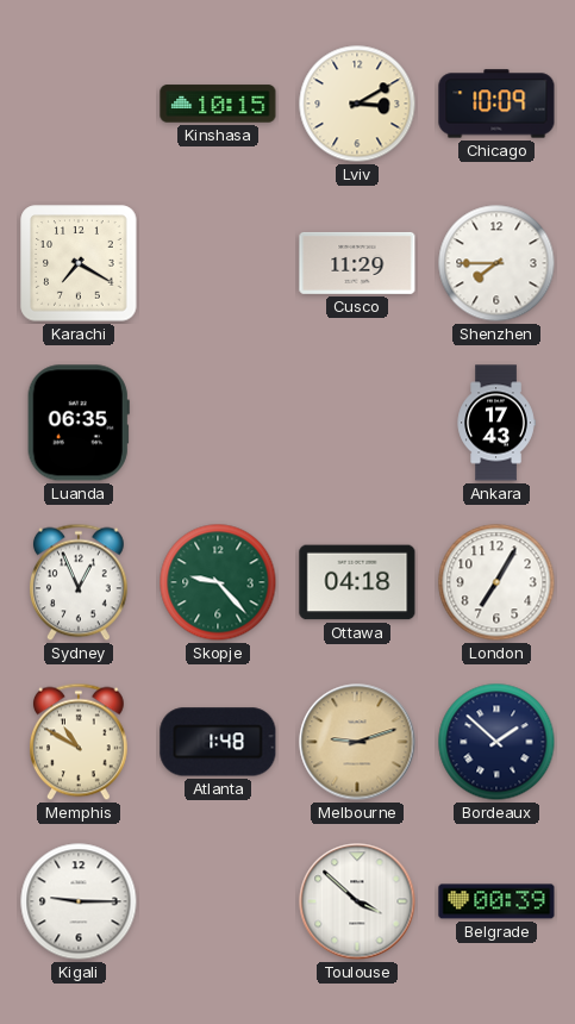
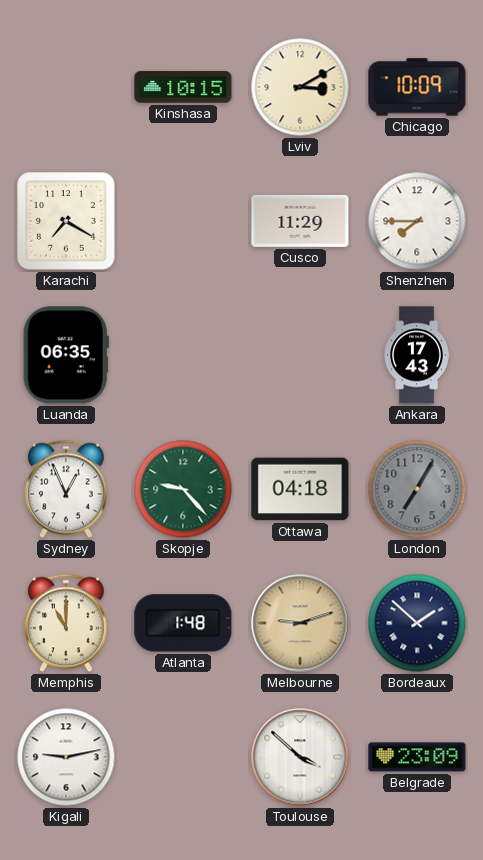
London dial: white -> grey
Memphis: 10:50 -> 11:00
Kigali: 9:15 -> 9:13
Belgrade: 00:39 -> 23:09
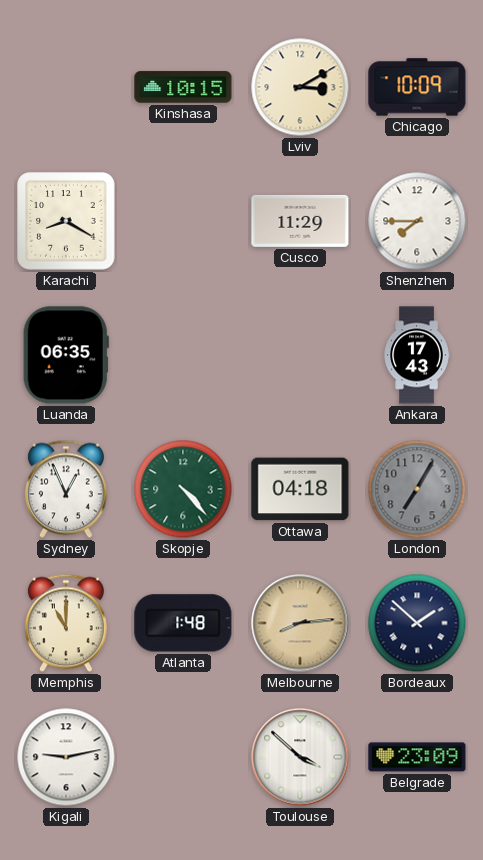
Karachi: 7:20 -> 8:20
Skopje: 9:23 -> 4:23
Melbourne: 9:12 -> 8:14
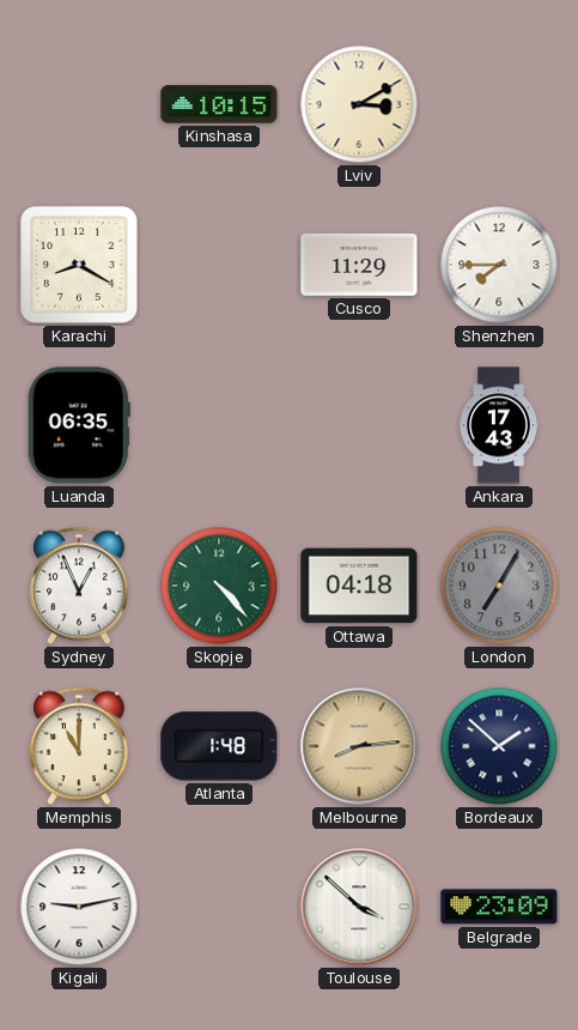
Chicago: 10:09 -> none
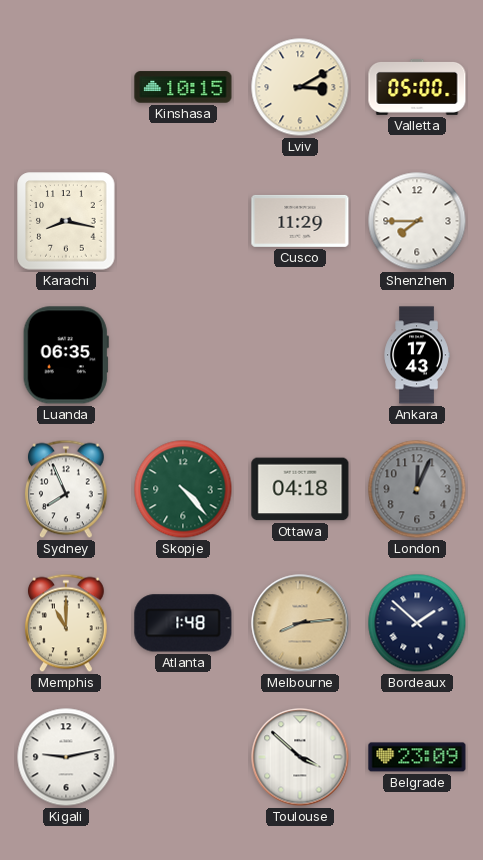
Valletta: none -> 05:00
Karachi: 8:20 -> 8:17
Sydney: 12:56 -> 7:56
London: 7:05 -> 12:04
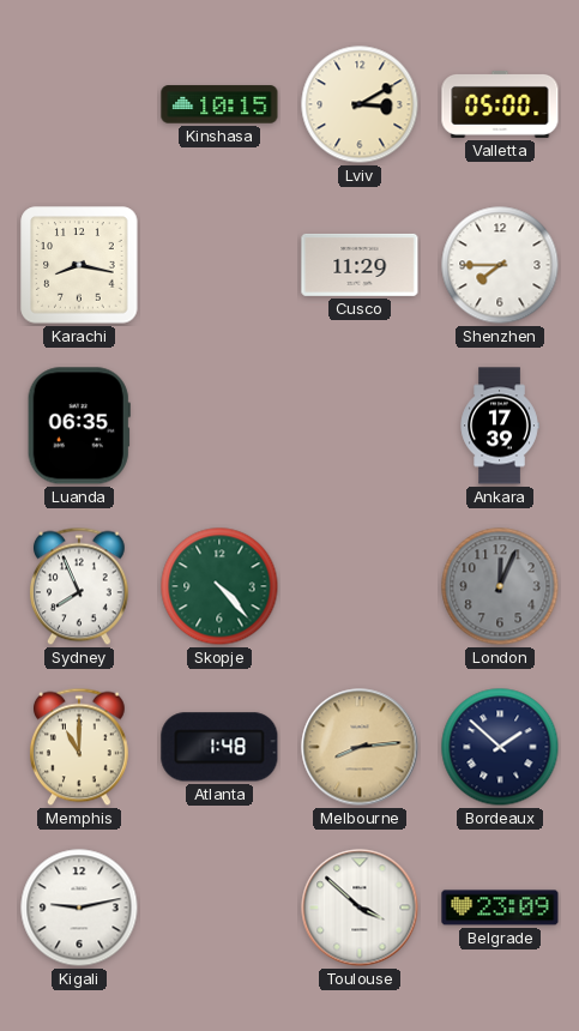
Ankara: 17:43 -> 17:39
Ottawa: 04:18 -> none
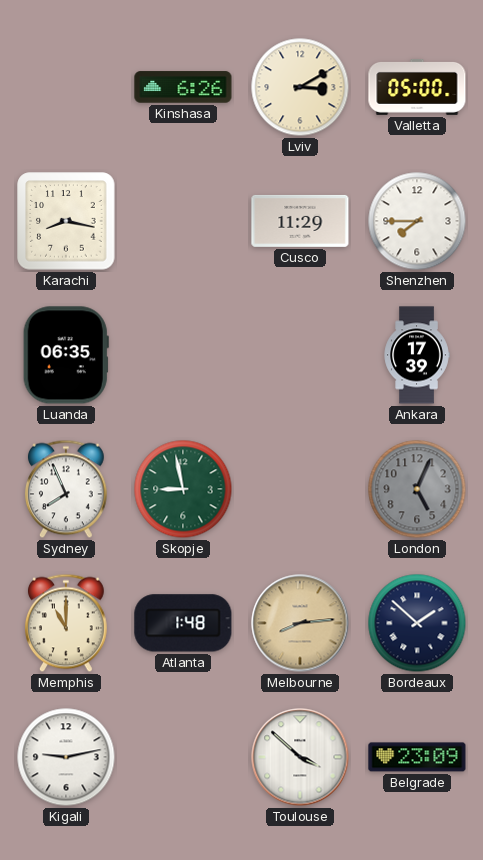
Kinshasa: 10:15 -> 6:26
Skopje: 4:23 -> 8:58
London: 12:04 -> 5:04
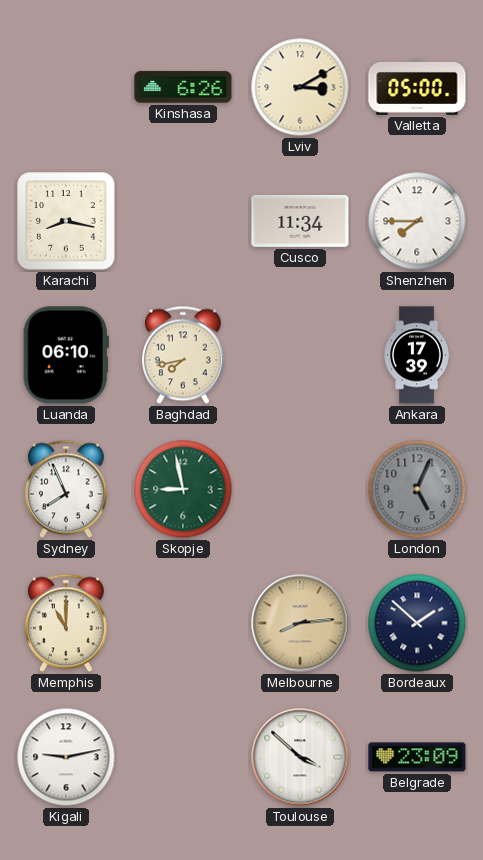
Cusco: 11:29 -> 11:34
Luanda: 06:35 -> 06:10
Baghdad: none -> 7:43
Atlanta: 1:48 -> none
